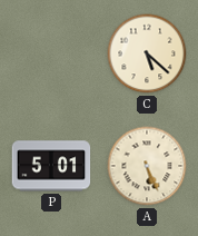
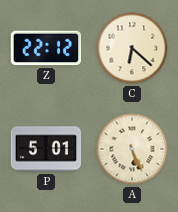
Z: none -> 22:12
C: 5:22 -> 6:22
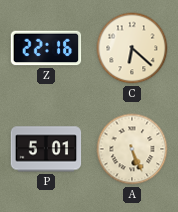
Z: 22:12 -> 22:16
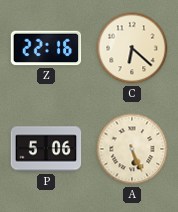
P: 5:01 -> 5:06
